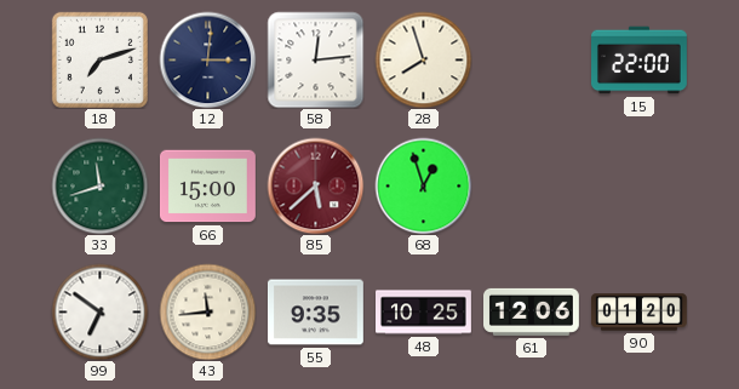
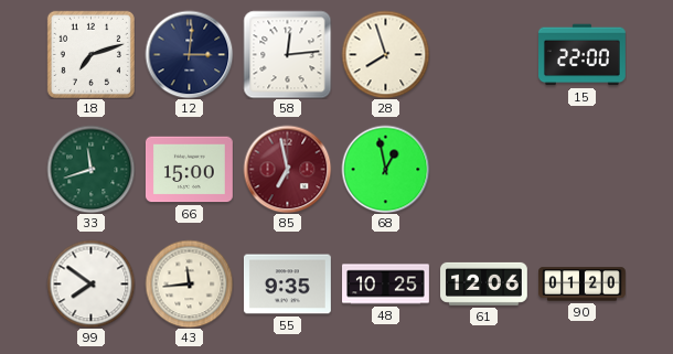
85: 5:38 -> 6:58
68: 12:57 -> 12:58
99: 6:51 -> 7:51
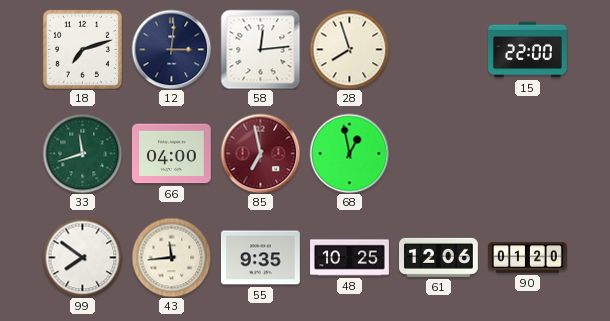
66: 15:00 -> 04:00
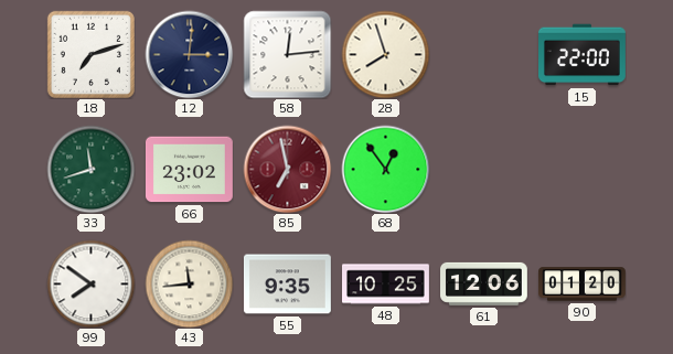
66: 04:00 -> 23:02
68: 12:58 -> 12:54
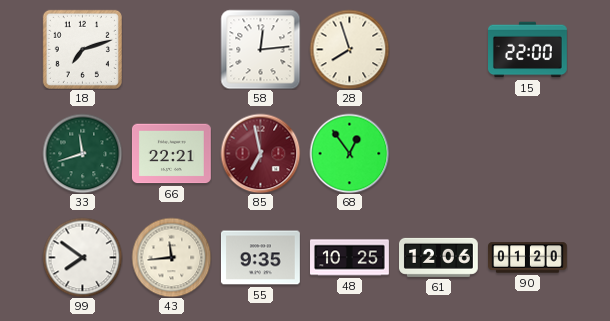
12: 3:01 -> none
66: 23:02 -> 22:21
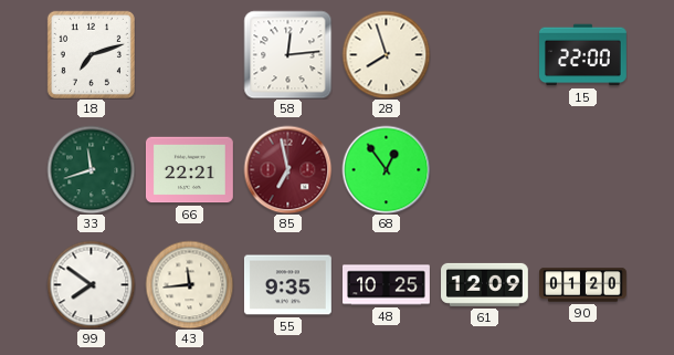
61: 12:06 -> 12:09
